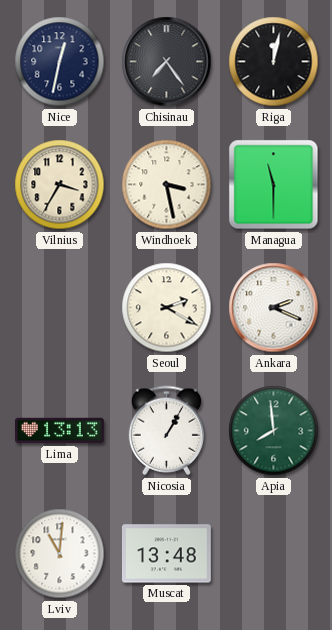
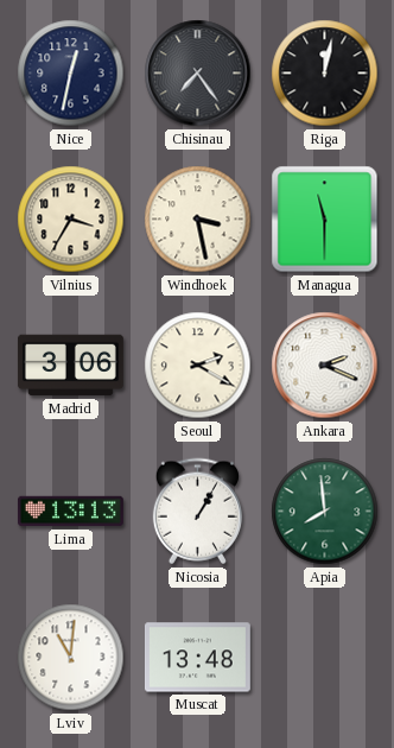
Madrid: none -> 3:06
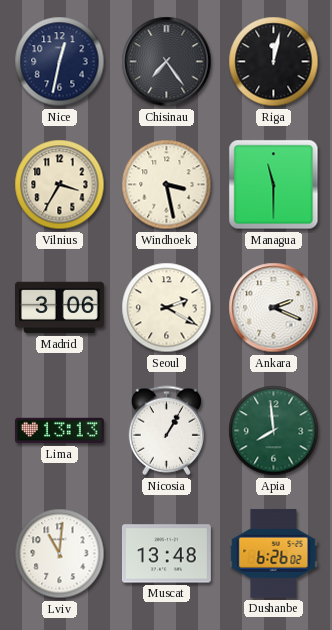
Dushanbe: none -> 6:26
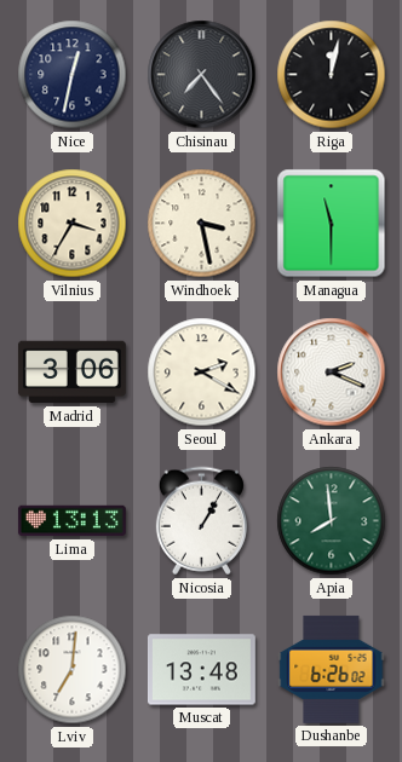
Lviv: 11:01 -> 7:01
